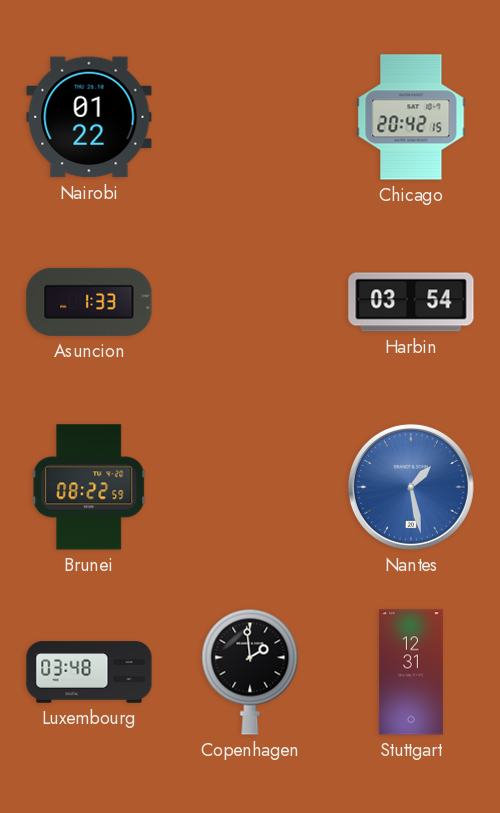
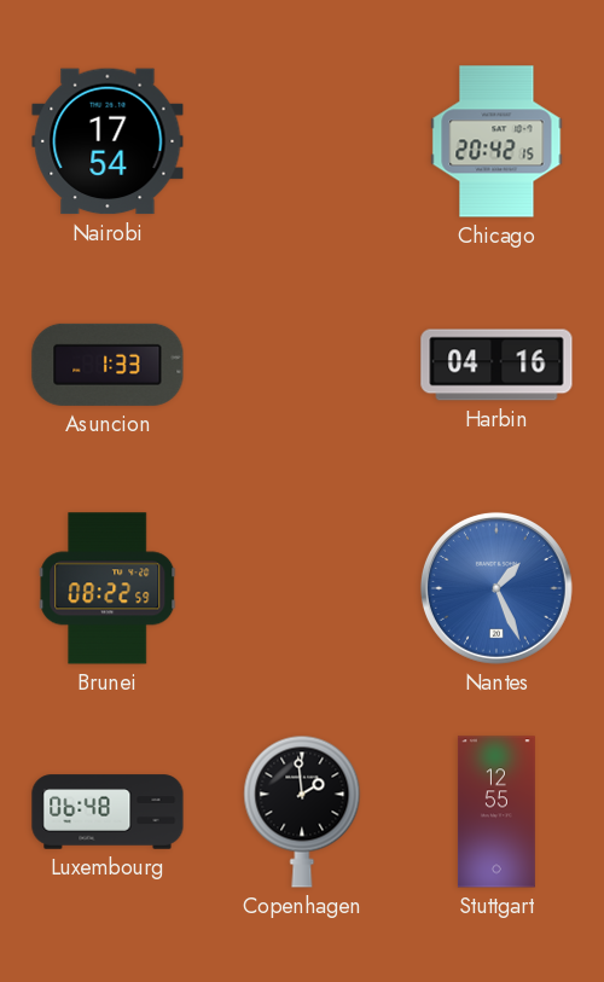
Nairobi: 01:22 -> 17:54
Harbin: 03:54 -> 04:16
Nantes: 1:28 -> 1:26
Luxembourg: 03:48 -> 06:48
Stuttgart: 12:31 -> 12:55
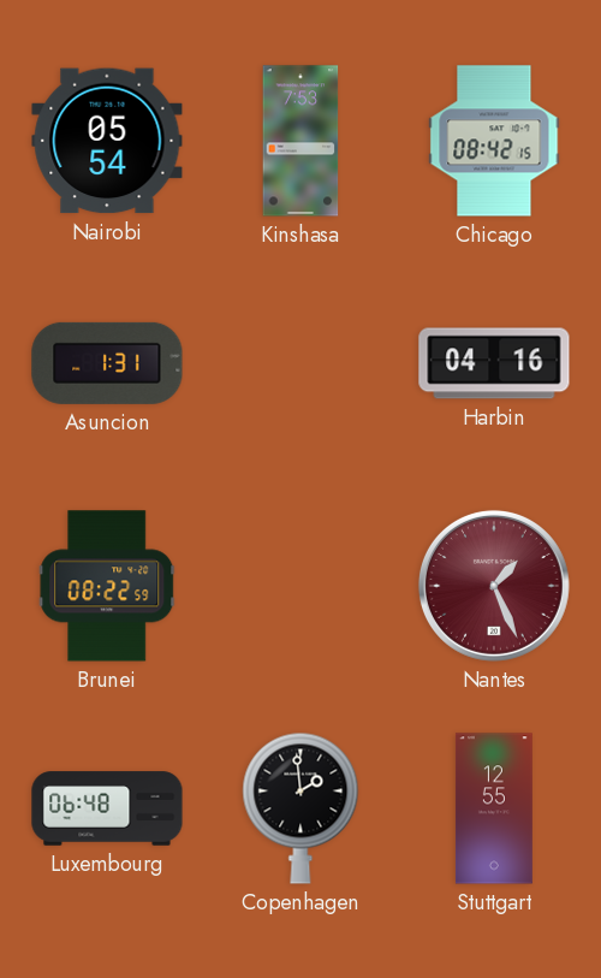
Nairobi: 17:54 -> 05:54
Kinshasa: none -> 7:53
Chicago: 20:42 -> 08:42
Asuncion: 1:33 -> 1:31
Nantes dial: blue -> burgundy
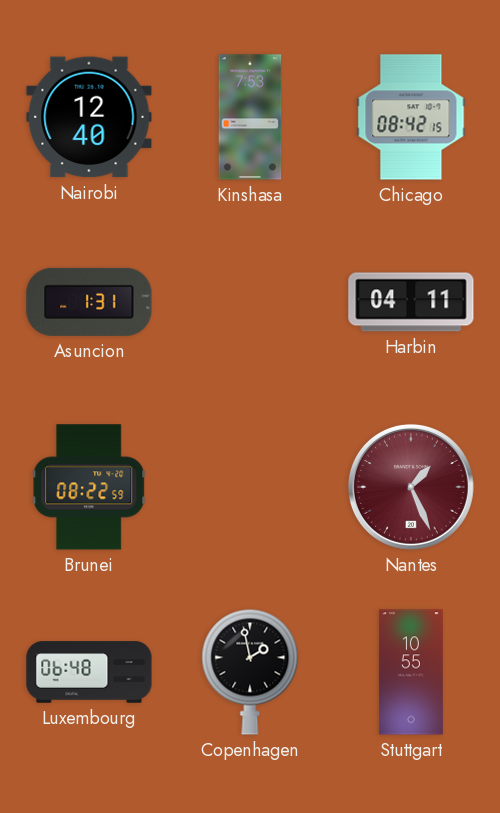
Nairobi: 05:54 -> 12:40
Harbin: 04:16 -> 04:11
Copenhagen: 1:59 -> 1:58
Stuttgart: 12:55 -> 10:55
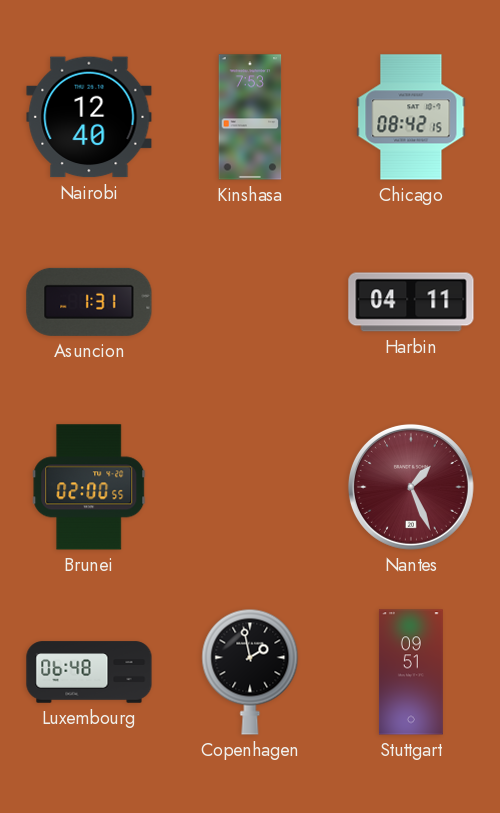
Brunei: 08:22 -> 02:00
Stuttgart: 10:55 -> 09:51
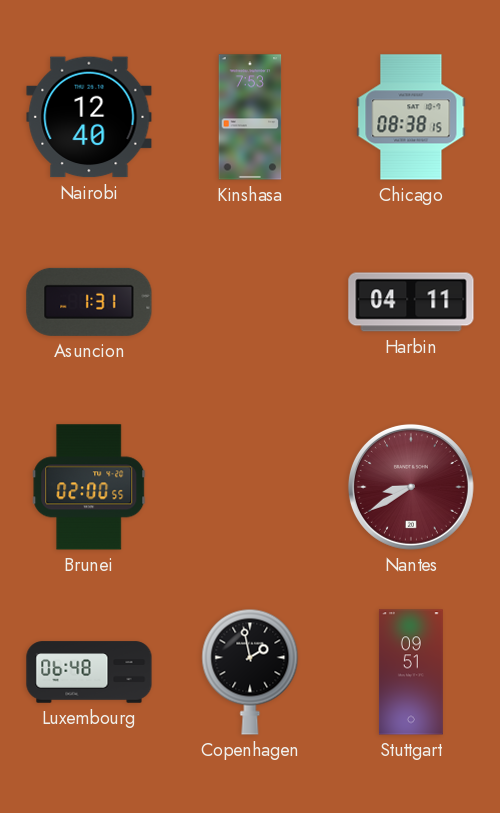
Chicago: 08:42 -> 08:38
Nantes: 1:26 -> 8:40
